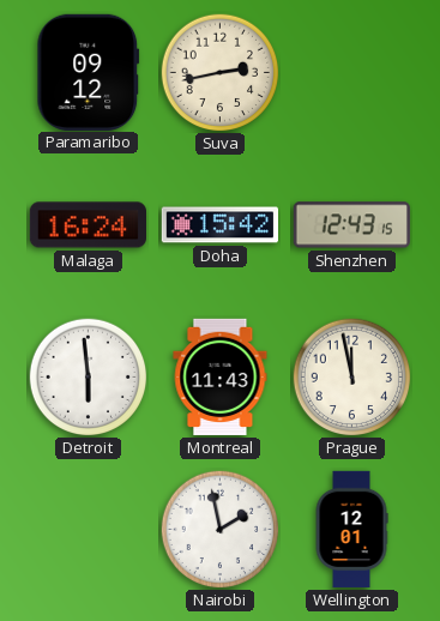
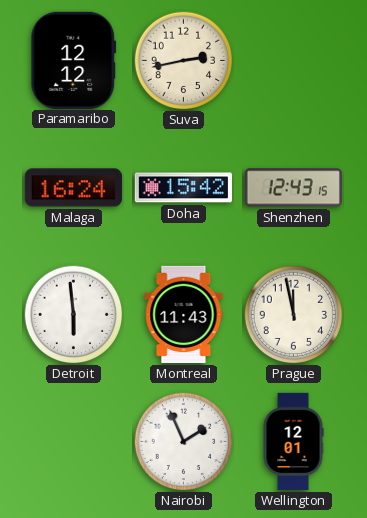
Paramaribo: 09:12 -> 12:12
Nairobi: 1:58 -> 1:56
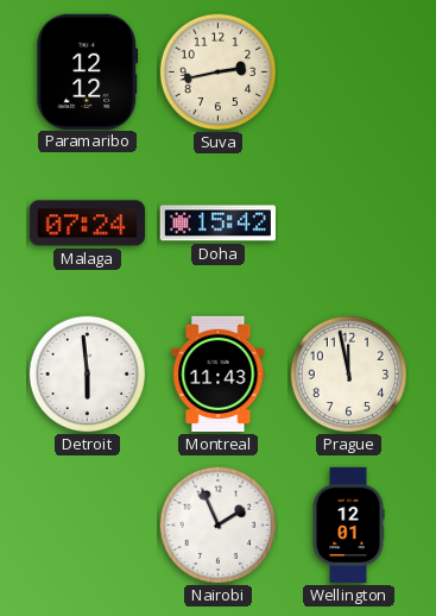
Malaga: 16:24 -> 07:24
Shenzhen: 12:43 -> none
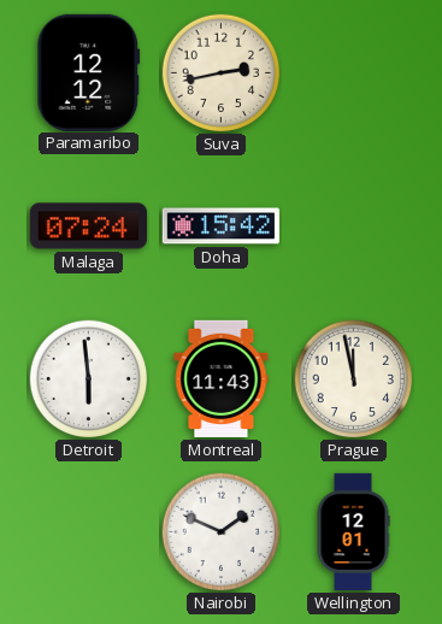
Nairobi: 1:56 -> 1:49
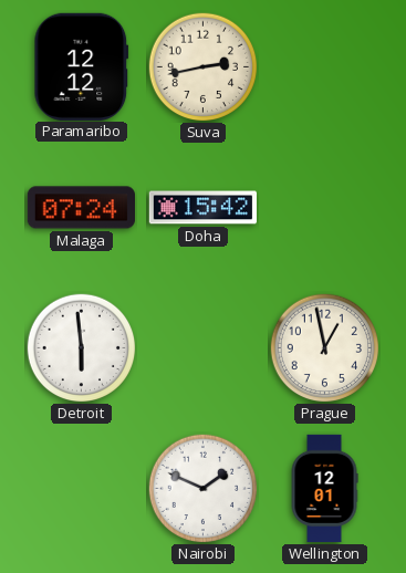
Montreal: 11:43 -> none
Prague: 11:58 -> 12:58
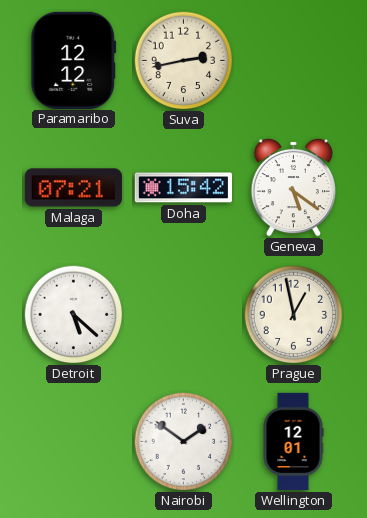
Malaga: 07:24 -> 07:21
Geneva: none -> 5:21
Detroit: 5:59 -> 5:22
Nairobi: 1:49 -> 1:51
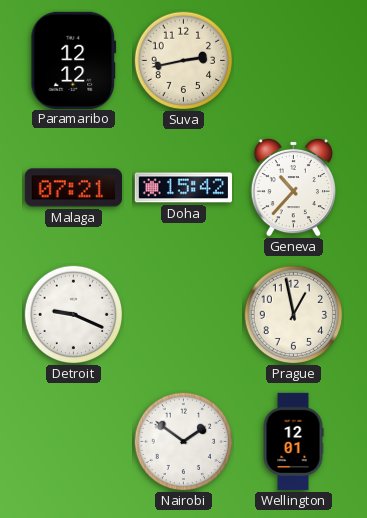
Geneva: 5:21 -> 10:37
Detroit: 5:22 -> 9:19
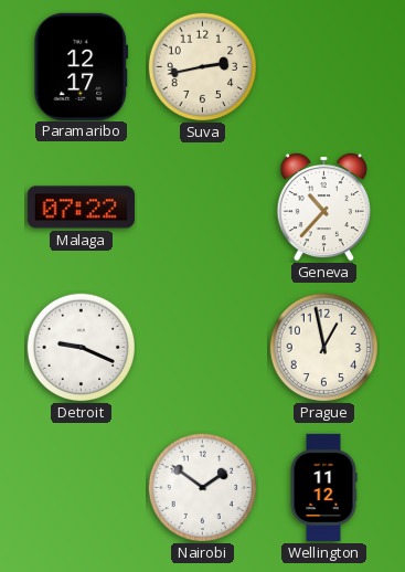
Paramaribo: 12:12 -> 12:17
Malaga: 07:21 -> 07:22
Doha: 15:42 -> none
Wellington: 12:01 -> 11:12
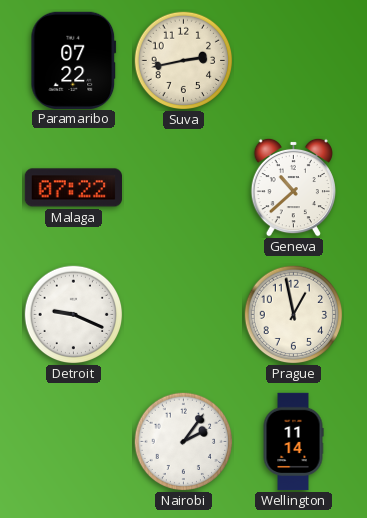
Paramaribo: 12:17 -> 07:22
Geneva: 10:37 -> 10:38
Nairobi: 1:51 -> 2:06
Wellington: 11:12 -> 11:14
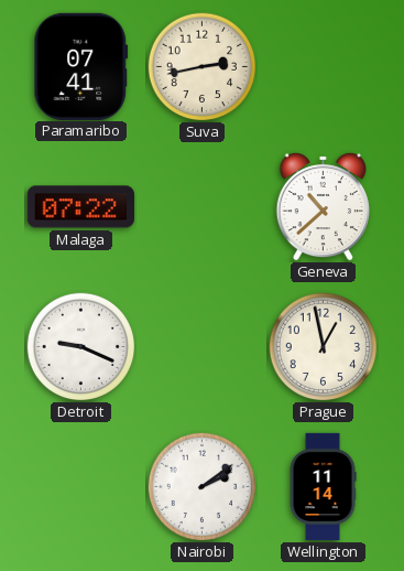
Paramaribo: 07:22 -> 07:41
Nairobi: 2:06 -> 2:09
